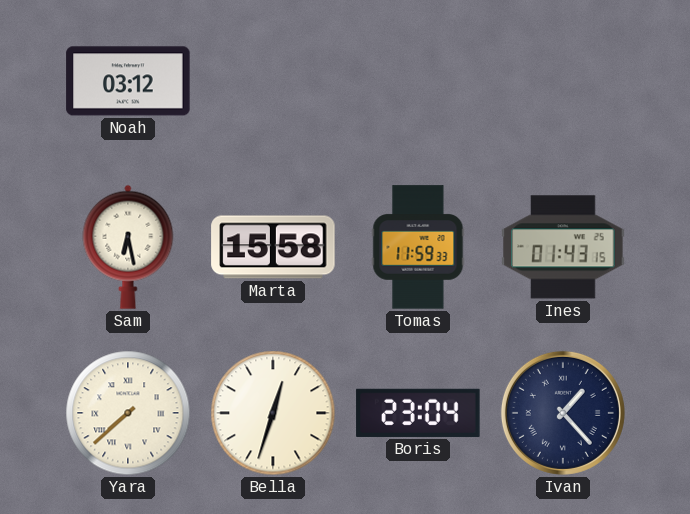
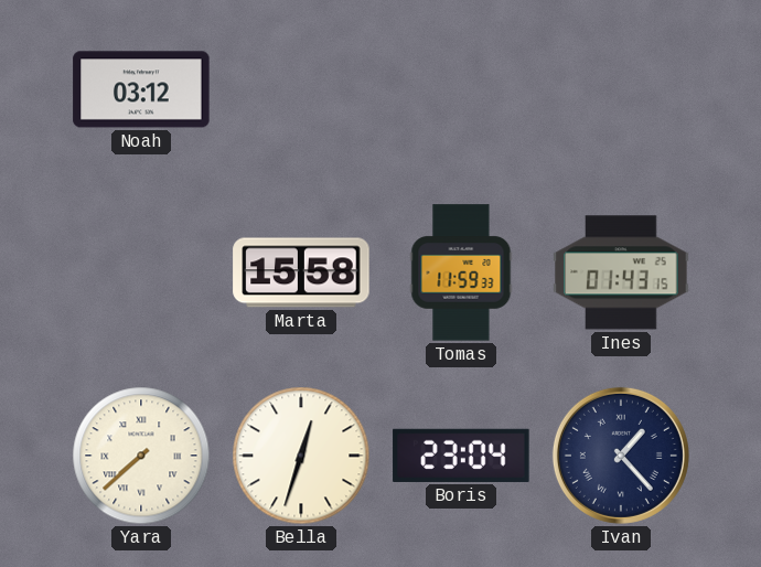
Sam: 6:28 -> none
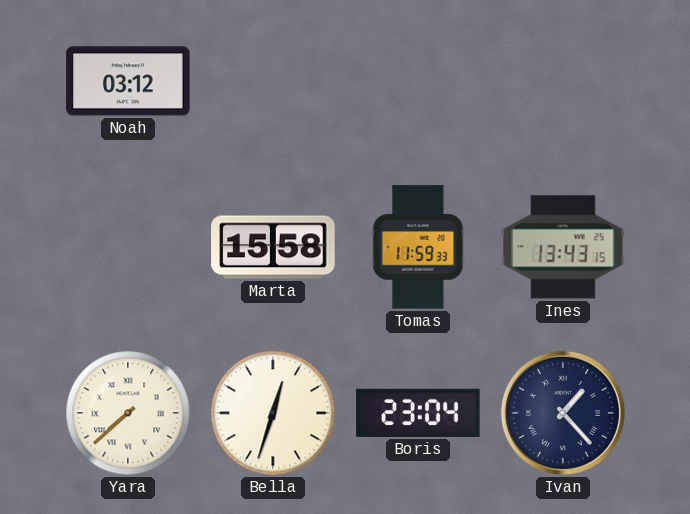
Ines: 01:43 -> 13:43
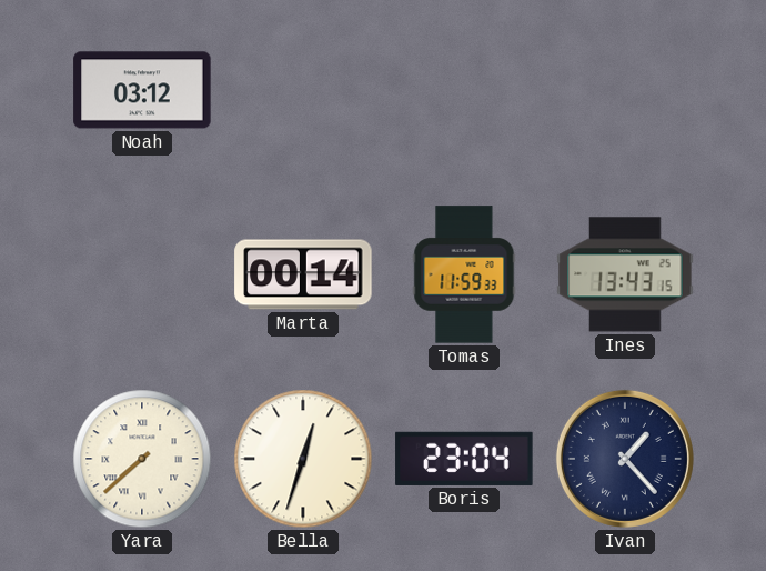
Marta: 15:58 -> 00:14
